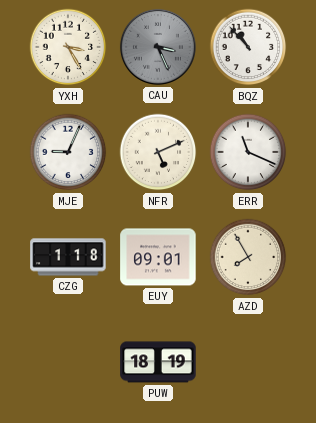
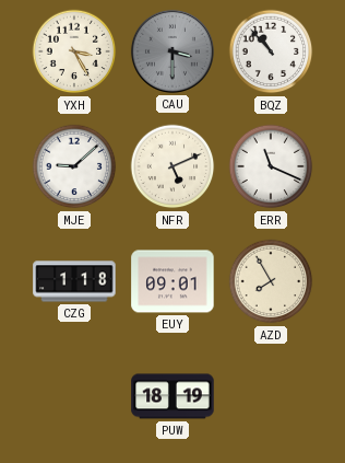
CAU: 3:26 -> 3:30
MJE: 9:04 -> 9:08
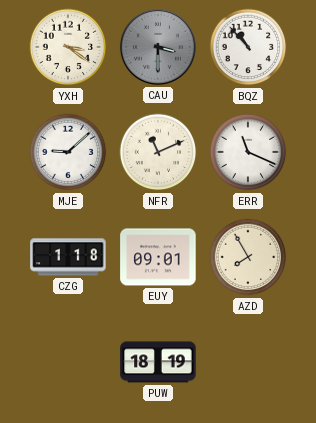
YXH: 3:25 -> 3:21
NFR: 5:11 -> 11:11
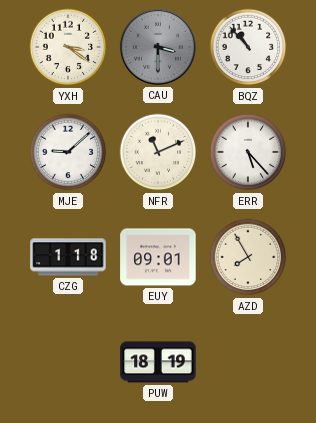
ERR: 11:19 -> 5:23
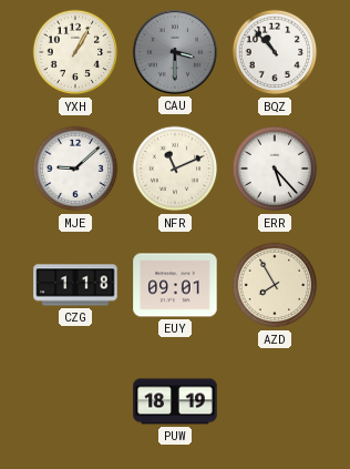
YXH: 3:21 -> 1:05
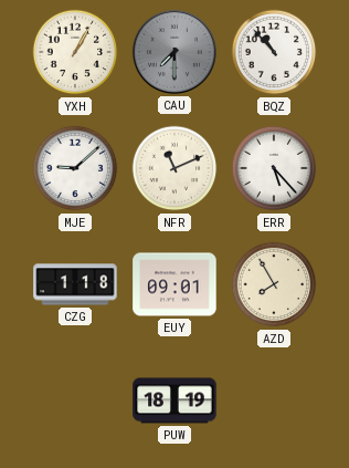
CAU: 3:30 -> 7:30
